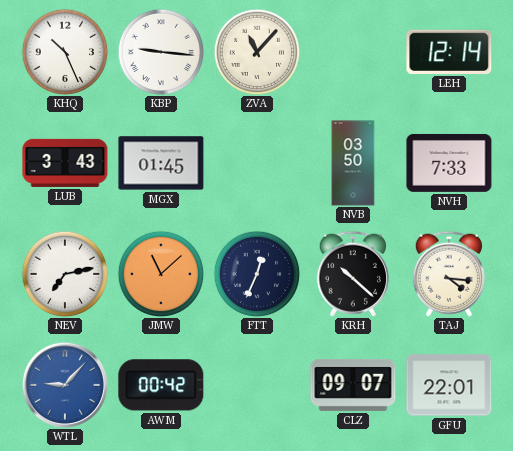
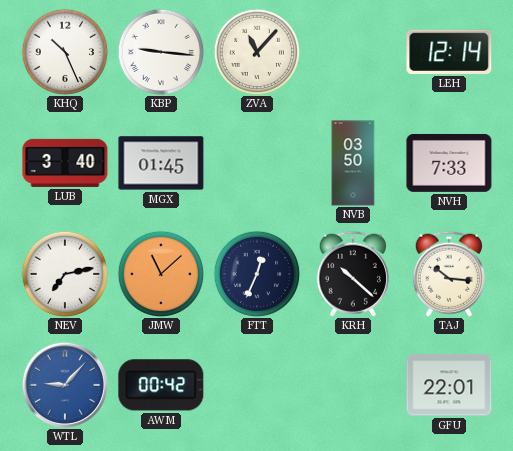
LUB: 3:43 -> 3:40
TAJ: 4:16 -> 10:16
CLZ: 09:07 -> none
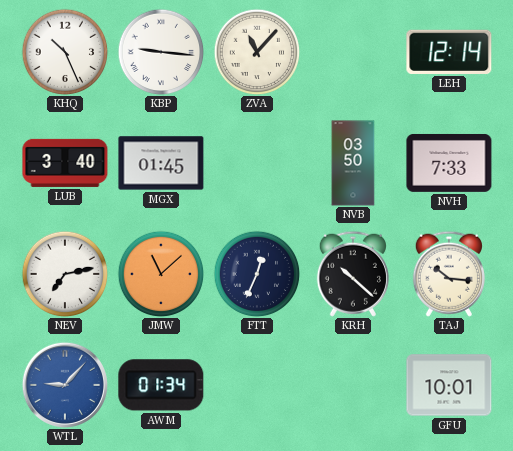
AWM: 00:42 -> 01:34
GFU: 22:01 -> 10:01
